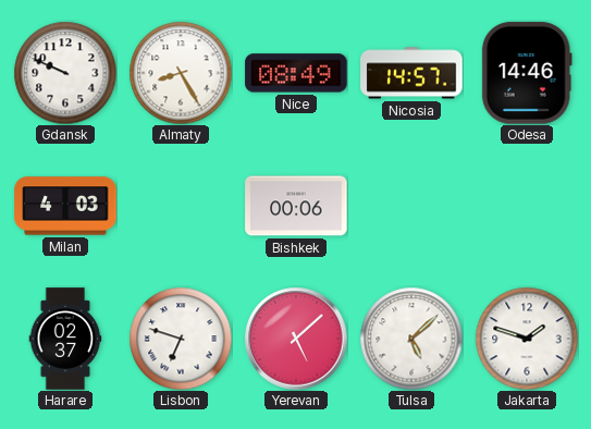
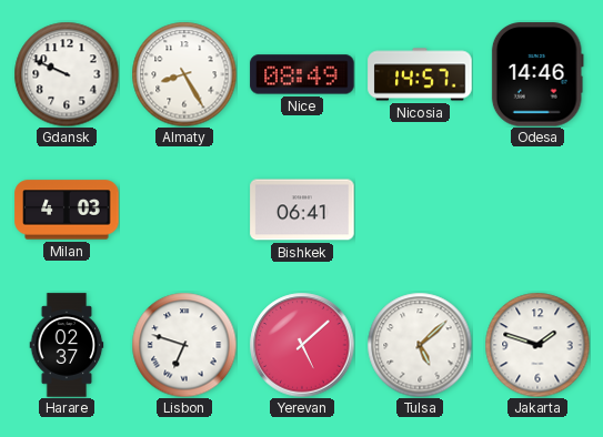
Bishkek: 00:06 -> 06:41
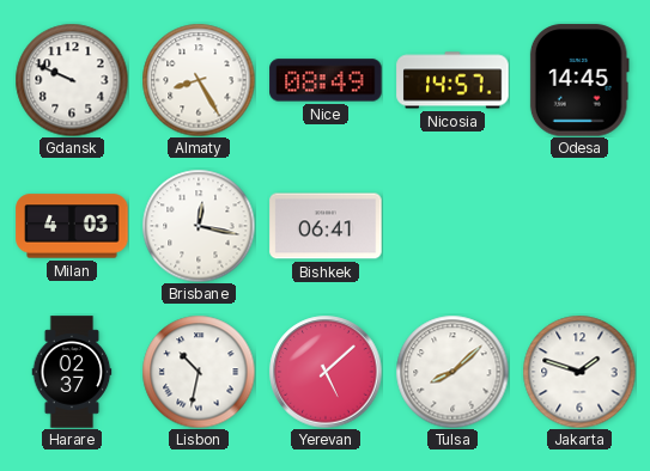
Odesa: 14:46 -> 14:45
Brisbane: none -> 12:17
Lisbon: 6:48 -> 10:32
Tulsa: 5:08 -> 8:08
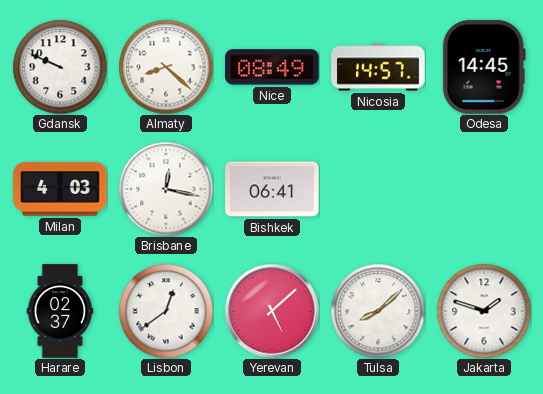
Almaty: 8:25 -> 8:22
Lisbon: 10:32 -> 12:39
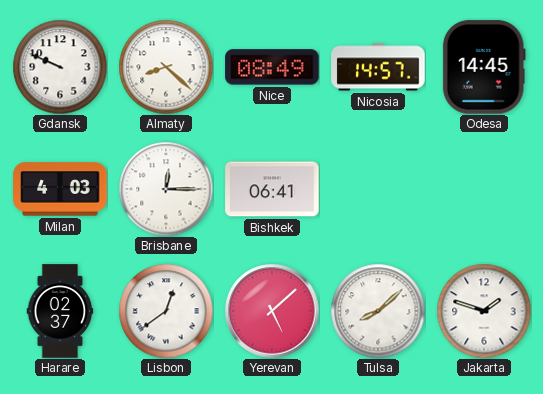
Brisbane: 12:17 -> 12:15
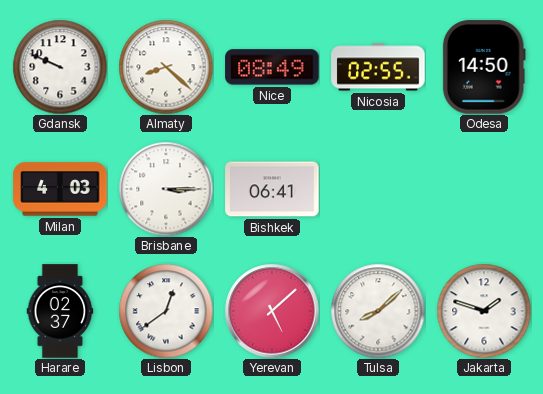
Nicosia: 14:57 -> 02:55
Odesa: 14:45 -> 14:50
Brisbane: 12:15 -> 3:15
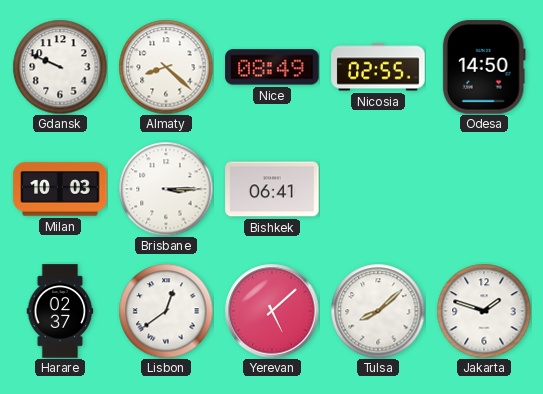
Milan: 4:03 -> 10:03
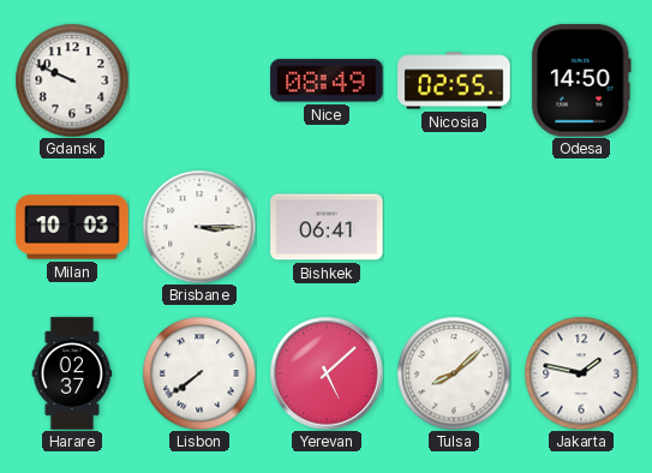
Almaty: 8:22 -> none
Lisbon: 12:39 -> 7:39
Jakarta: 1:48 -> 1:47
